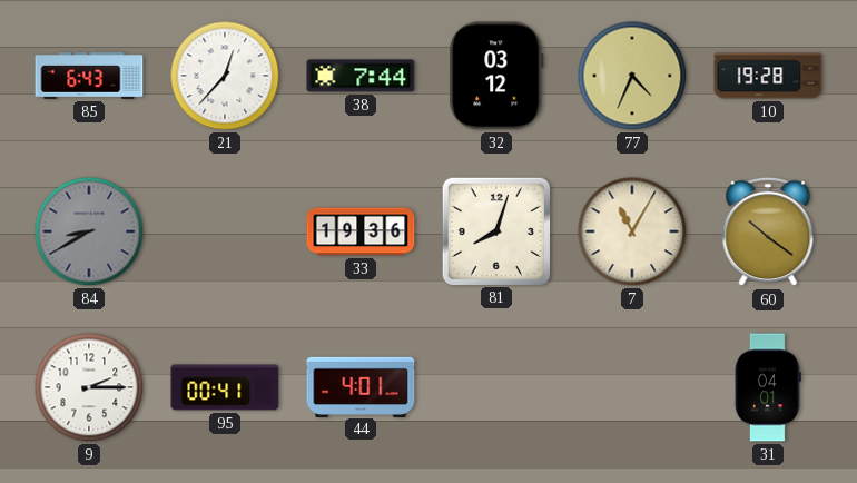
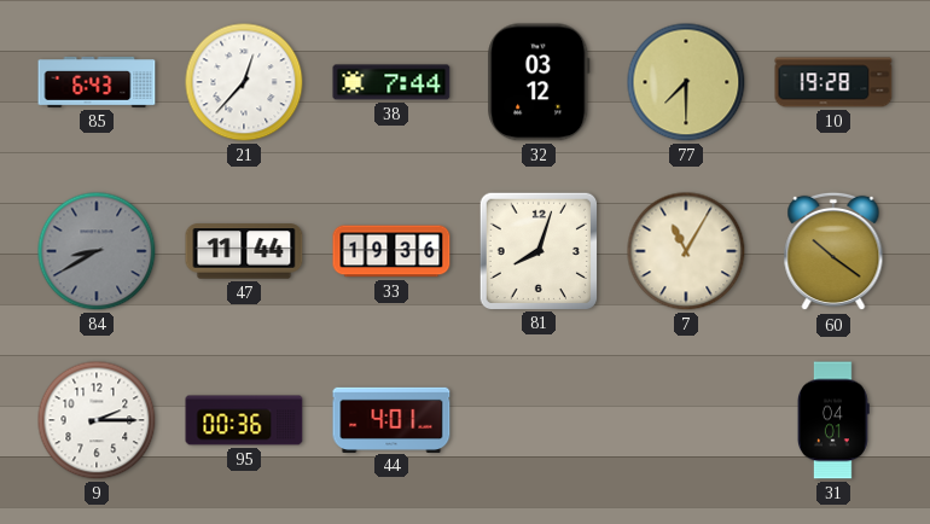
77: 4:34 -> 7:30
47: none -> 11:44
95: 00:41 -> 00:36
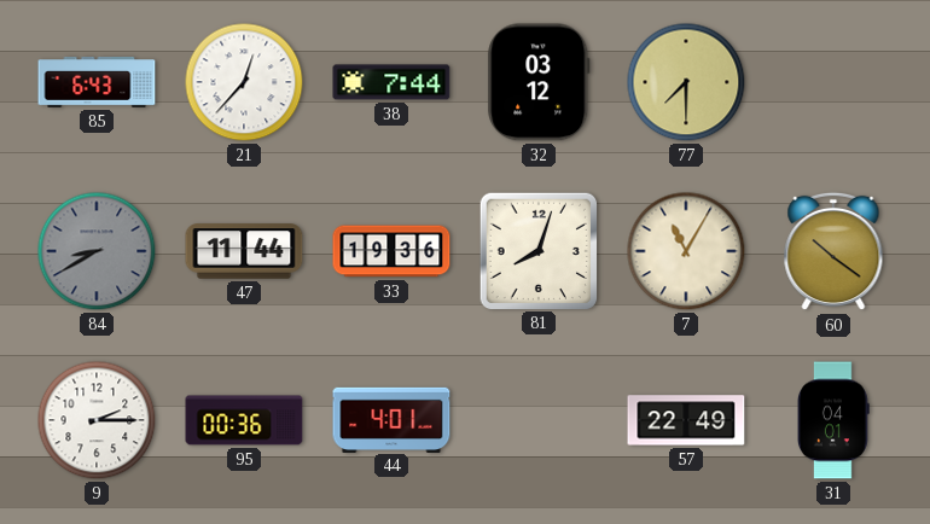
10: 19:28 -> none
57: none -> 22:49
